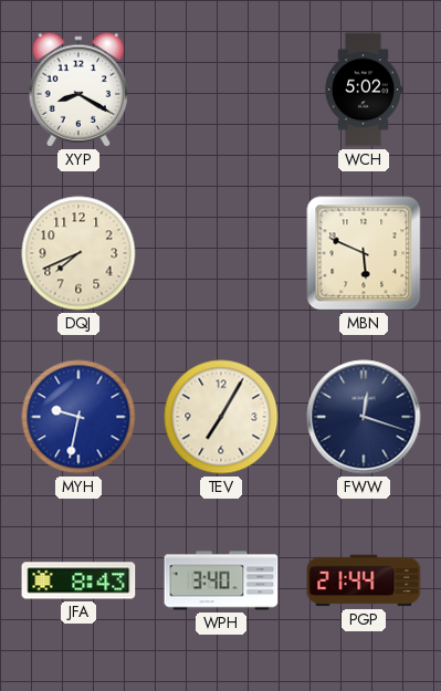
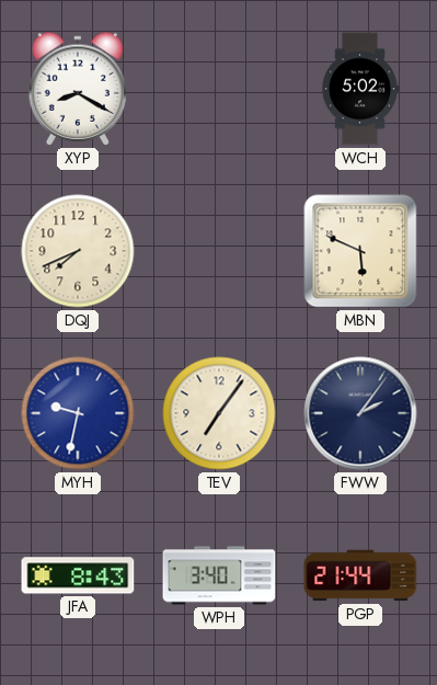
TEV: 7:05 -> 7:06
FWW: 12:18 -> 2:06
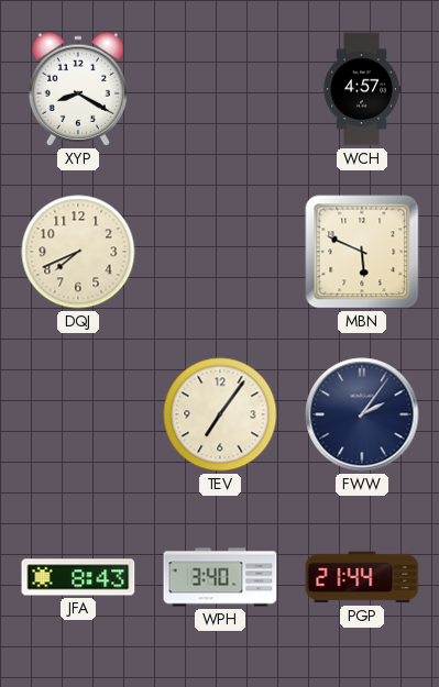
WCH: 5:02 -> 4:57
MYH: 9:32 -> none
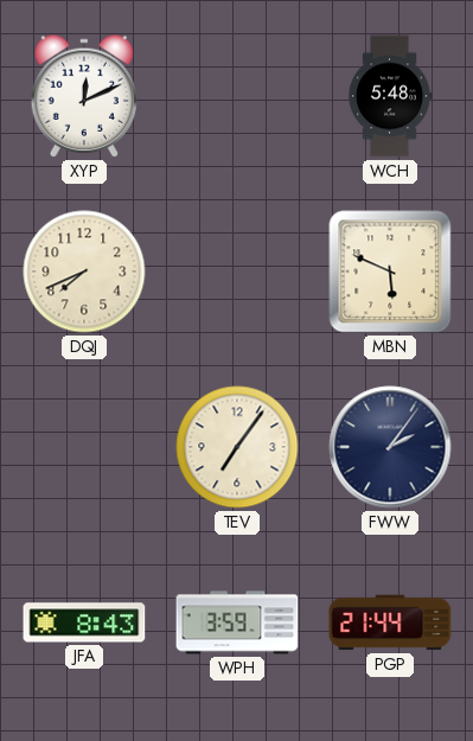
XYP: 8:20 -> 12:11
WCH: 4:57 -> 5:48
WPH: 3:40 -> 3:59
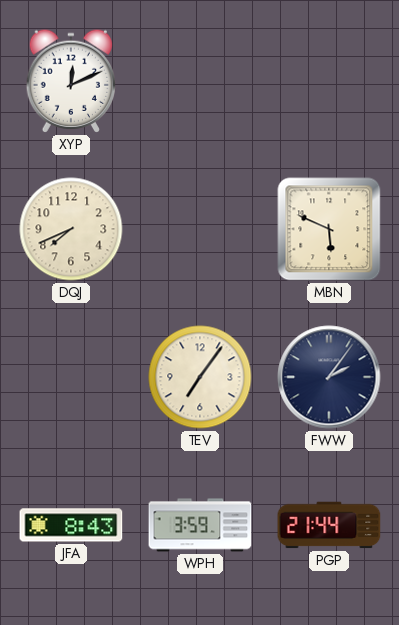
WCH: 5:48 -> none
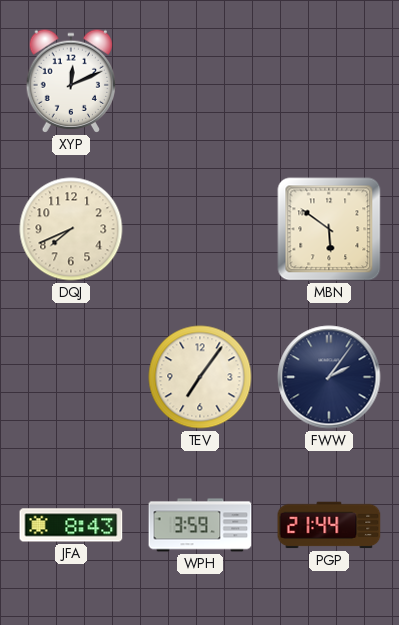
MBN: 5:49 -> 5:51
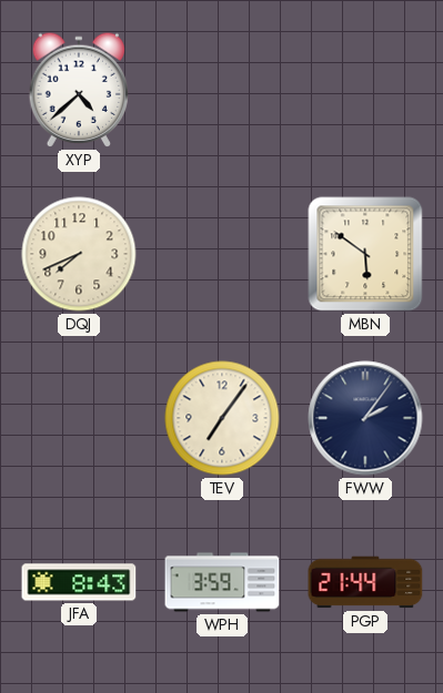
XYP: 12:11 -> 4:38
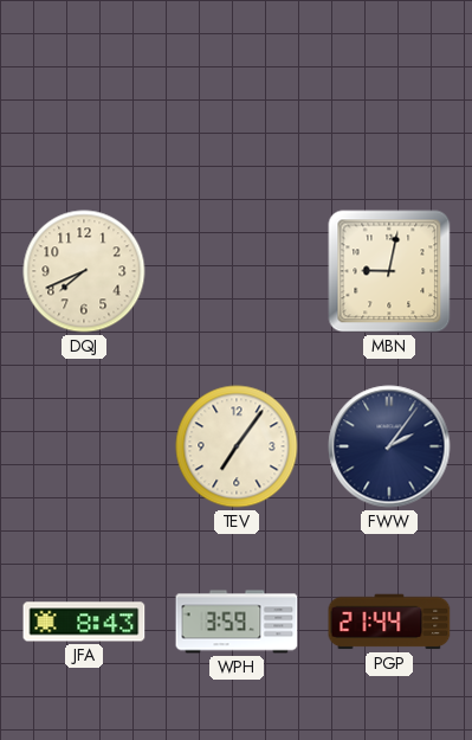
XYP: 4:38 -> none
MBN: 5:51 -> 9:02
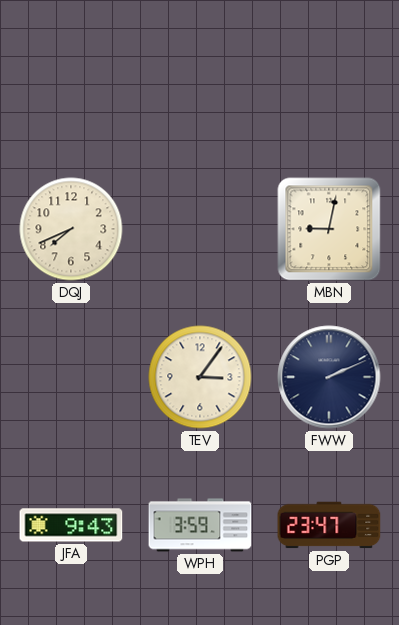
TEV: 7:06 -> 3:06
FWW: 2:06 -> 2:11
JFA: 8:43 -> 9:43
PGP: 21:44 -> 23:47
